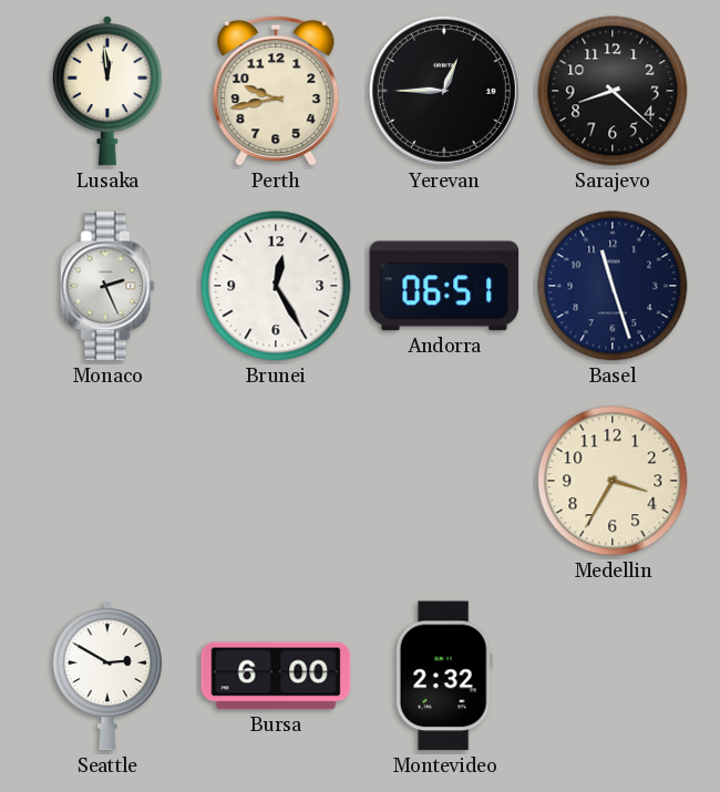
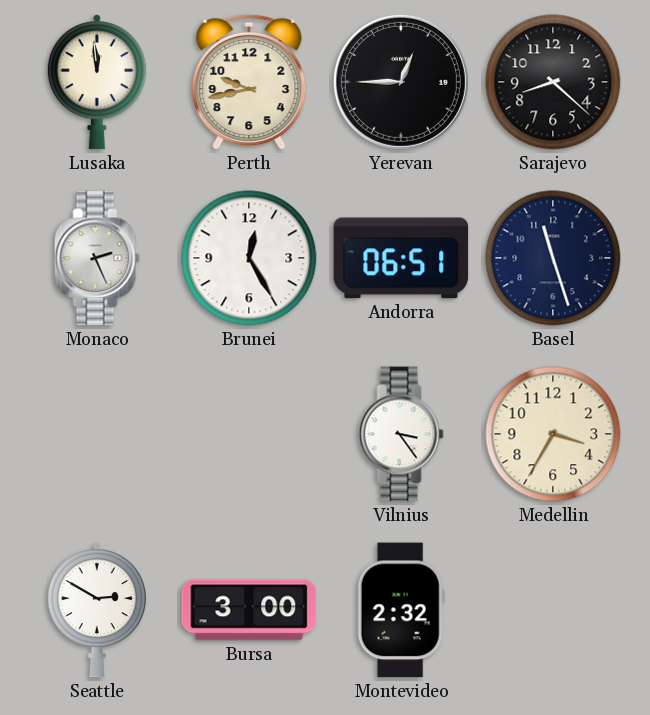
Vilnius: none -> 3:24
Bursa: 6:00 -> 3:00
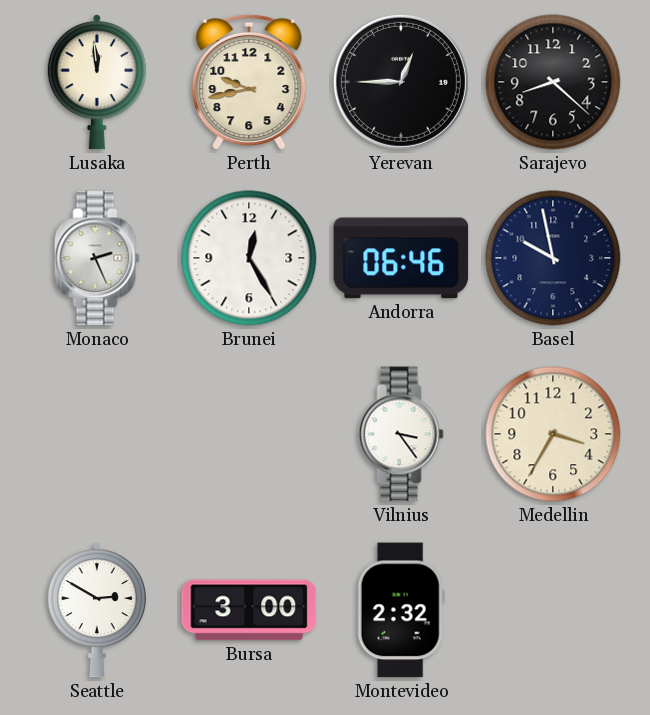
Andorra: 06:51 -> 06:46
Basel: 11:27 -> 9:58
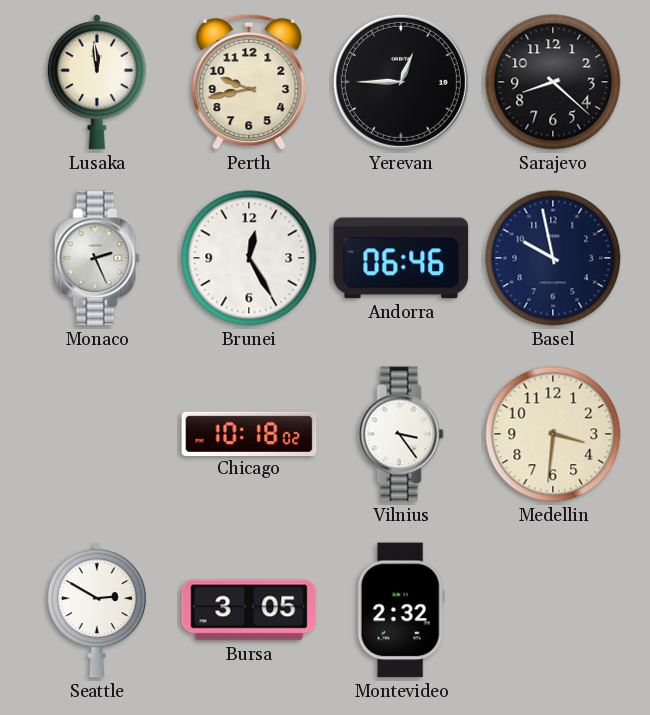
Chicago: none -> 10:18
Medellin: 3:35 -> 3:31
Bursa: 3:00 -> 3:05
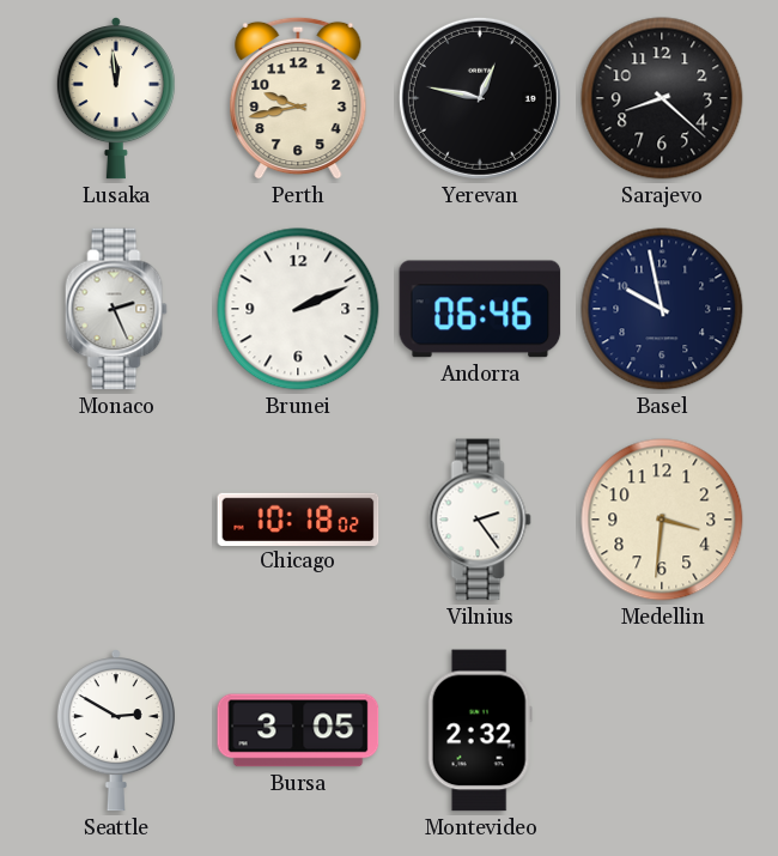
Yerevan: 12:45 -> 12:47
Brunei: 12:25 -> 2:11
Vilnius: 3:24 -> 2:24
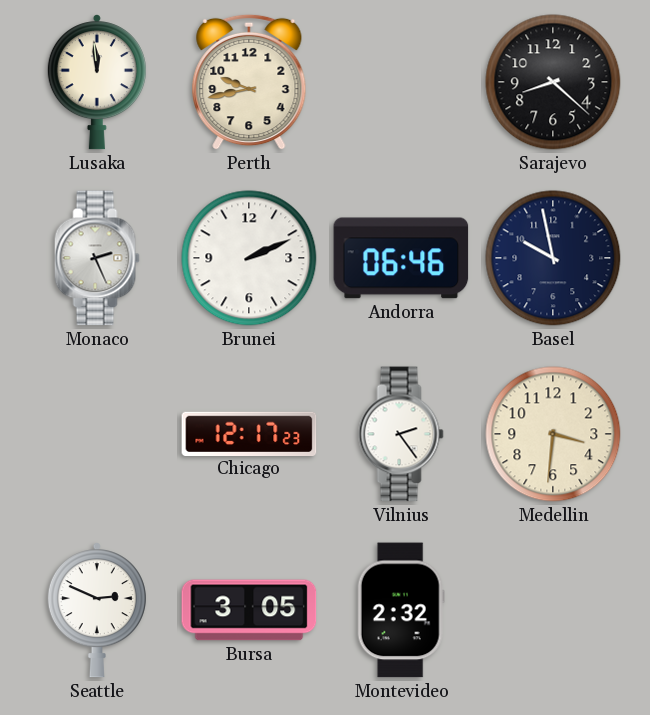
Yerevan: 12:47 -> none
Chicago: 10:18 -> 12:17
Seattle: 2:50 -> 2:49
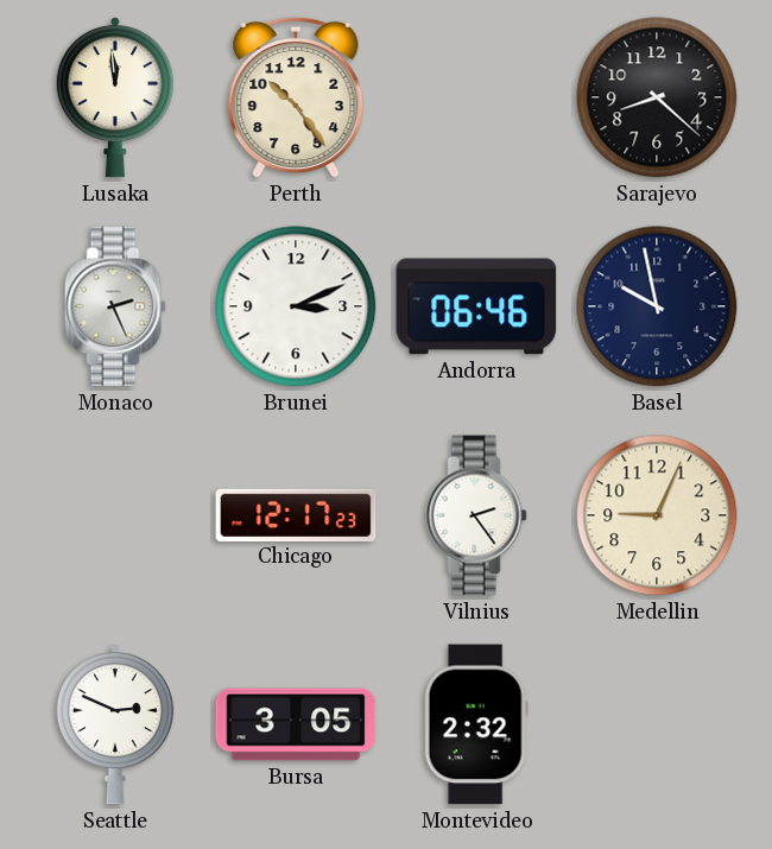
Perth: 9:43 -> 10:24
Brunei: 2:11 -> 3:11
Medellin: 3:31 -> 9:04
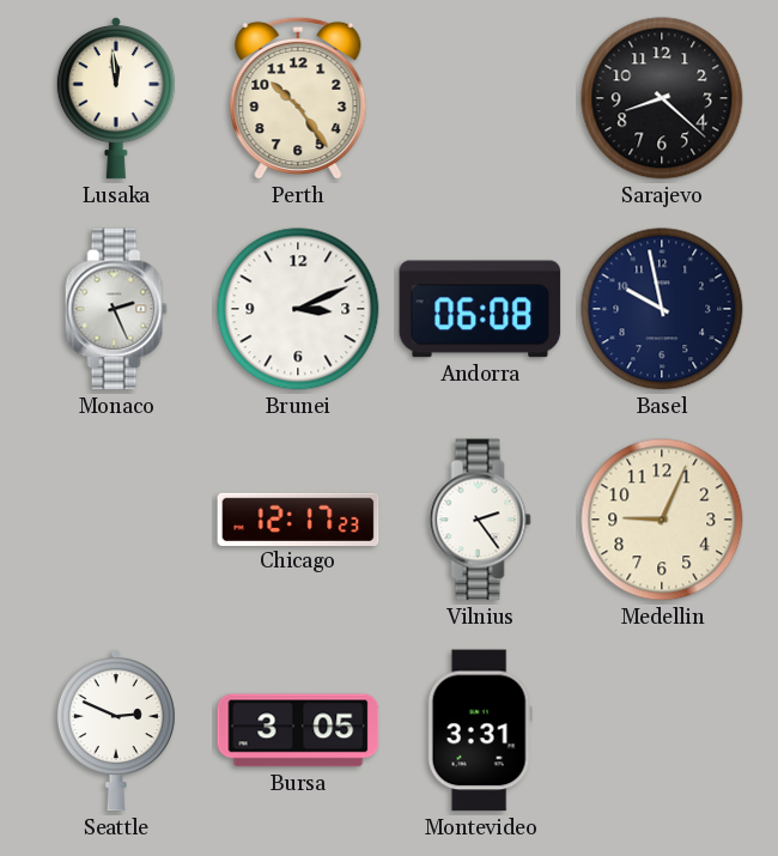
Andorra: 06:46 -> 06:08
Montevideo: 2:32 -> 3:31
